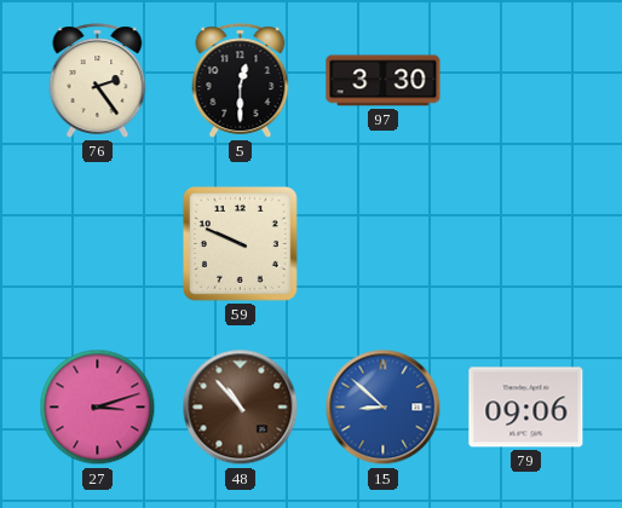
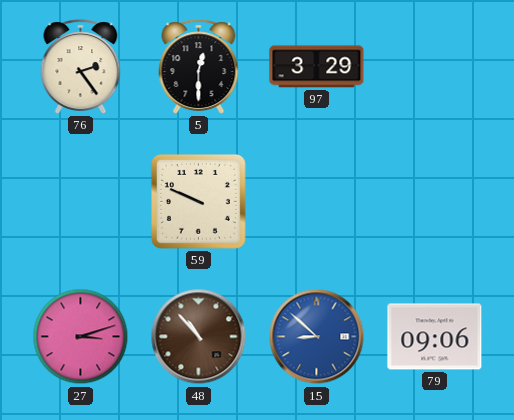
97: 3:30 -> 3:29
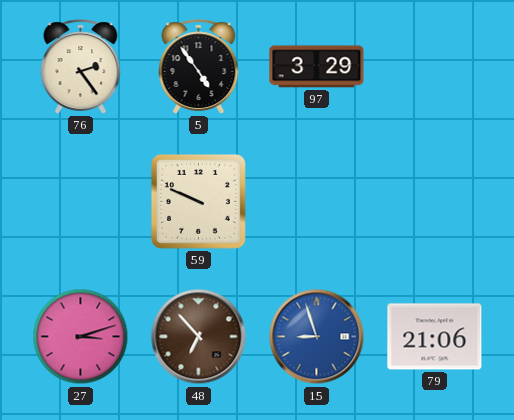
5: 12:30 -> 4:54
48: 10:53 -> 6:53
15: 8:52 -> 8:57
79: 09:06 -> 21:06
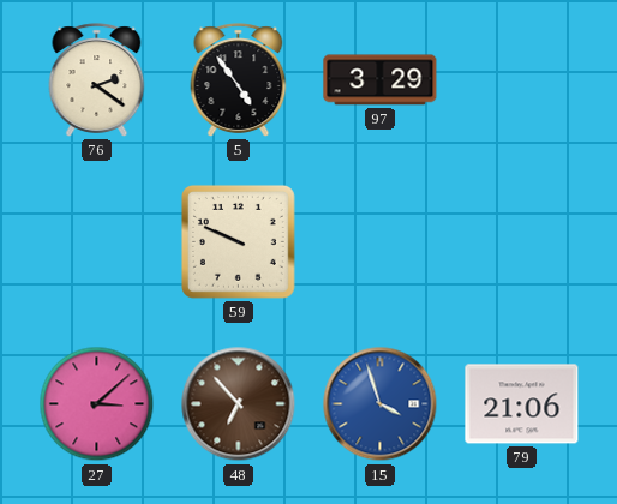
76: 2:24 -> 2:21
27: 3:12 -> 3:08
15: 8:57 -> 3:57
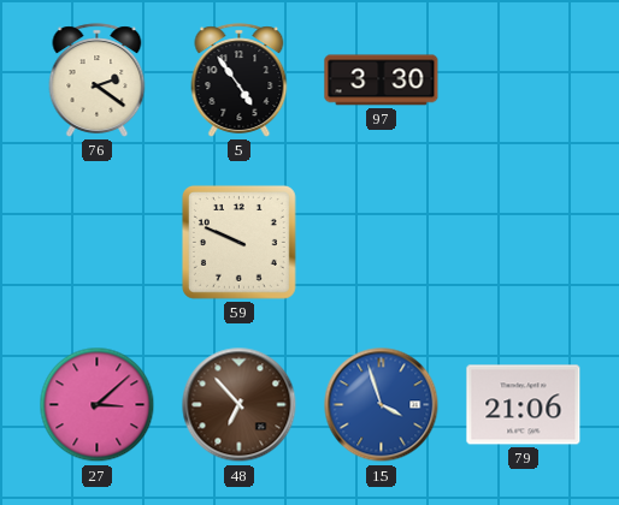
97: 3:29 -> 3:30
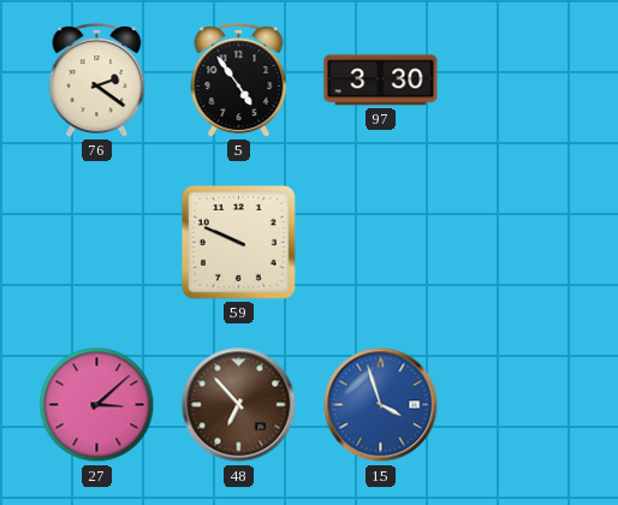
79: 21:06 -> none
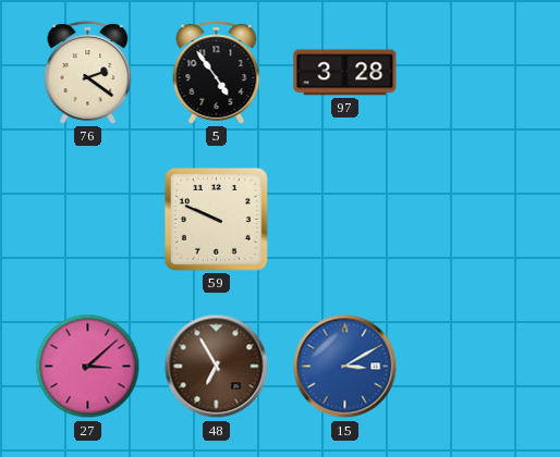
97: 3:30 -> 3:28
48: 6:53 -> 6:55
15: 3:57 -> 3:10
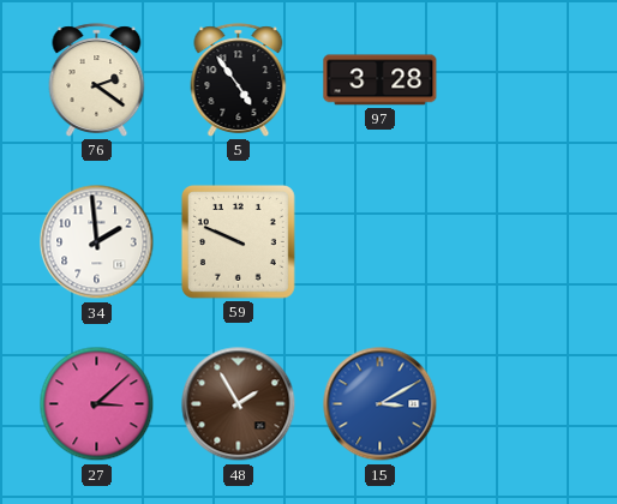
34: none -> 1:59
48: 6:55 -> 1:55
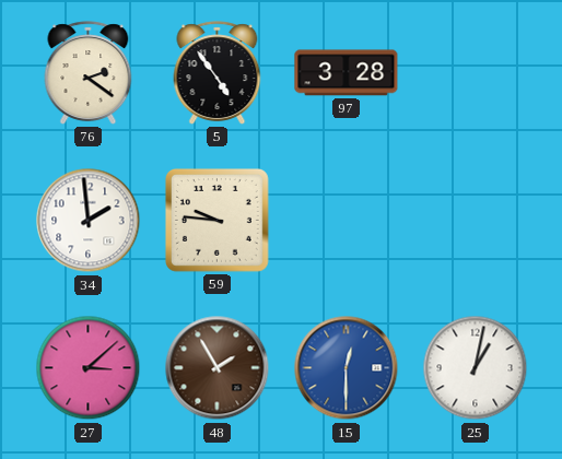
59: 9:49 -> 9:46
15: 3:10 -> 12:30
25: none -> 1:02
